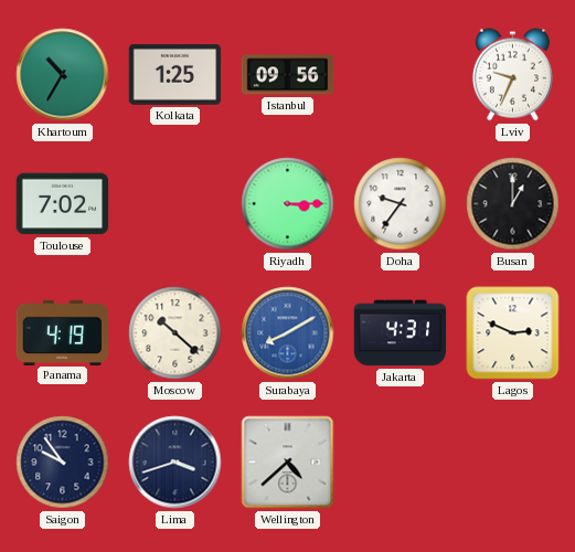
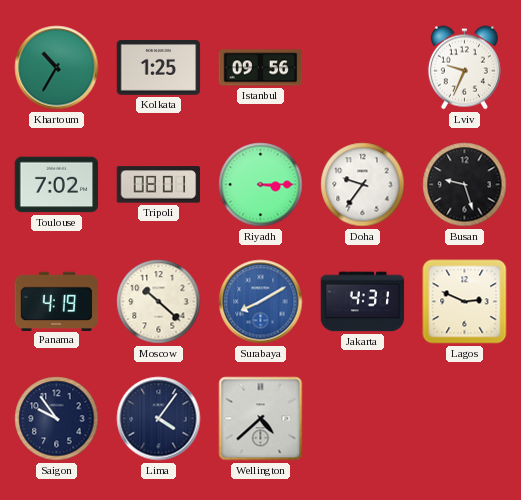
Tripoli: none -> 08:01
Busan: 1:00 -> 9:27
Lima: 3:42 -> 4:06
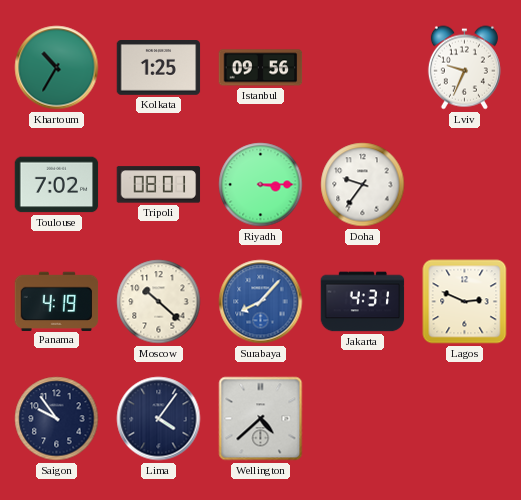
Busan: 9:27 -> none
Surabaya: 8:10 -> 8:07
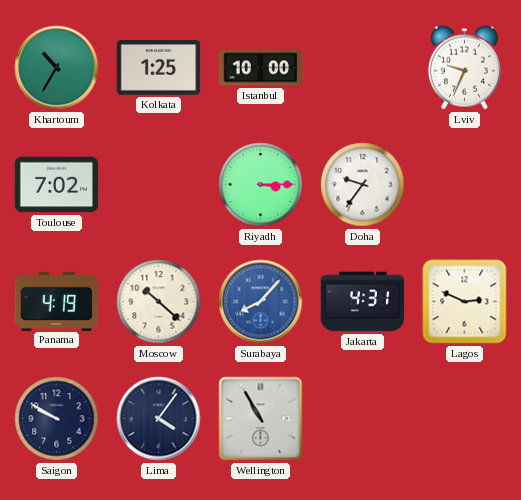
Istanbul: 09:56 -> 10:00
Tripoli: 08:01 -> none
Saigon: 9:54 -> 9:50
Wellington: 4:38 -> 10:55
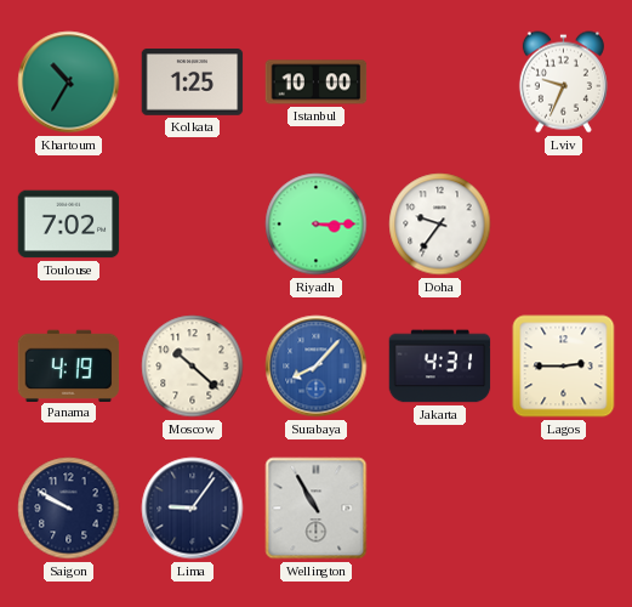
Lagos: 2:49 -> 2:45
Lima: 4:06 -> 9:06
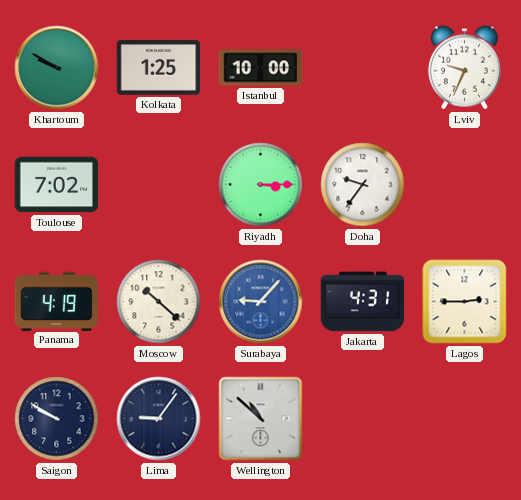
Khartoum: 10:35 -> 9:50
Surabaya: 8:07 -> 9:07
Wellington: 10:55 -> 10:52
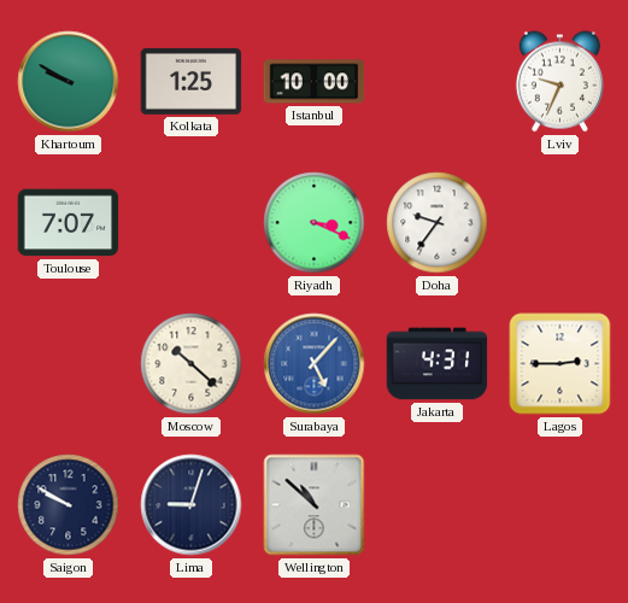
Toulouse: 7:02 -> 7:07
Riyadh: 3:15 -> 3:19
Panama: 4:19 -> none
Surabaya: 9:07 -> 5:07
Lima: 9:06 -> 9:03
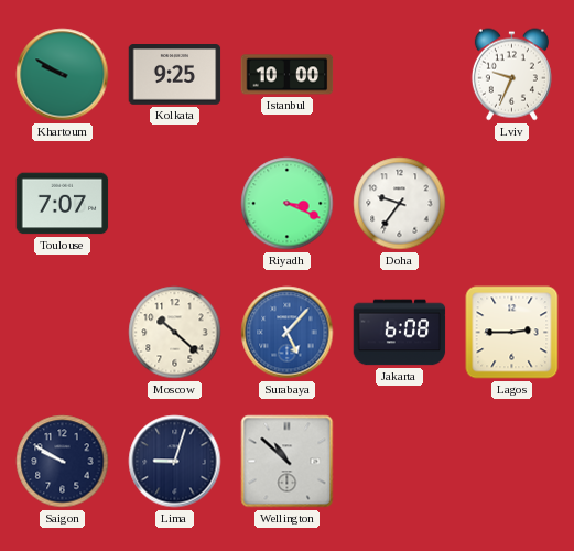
Kolkata: 1:25 -> 9:25
Jakarta: 4:31 -> 6:08
